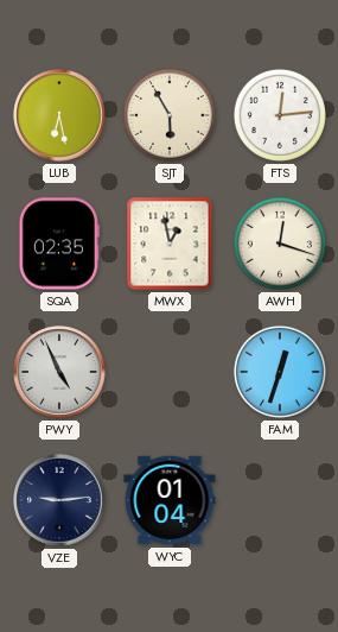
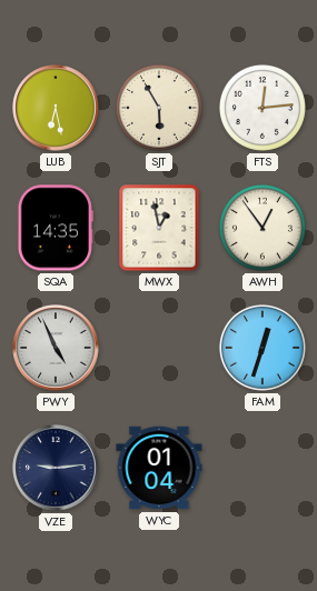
SQA: 02:35 -> 14:35
AWH: 12:18 -> 12:54
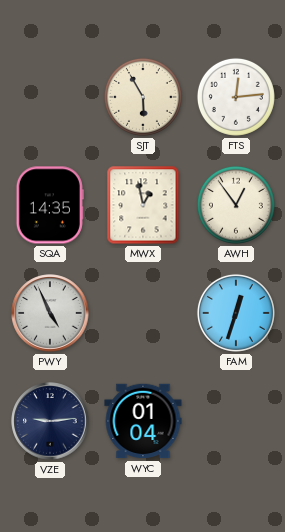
LUB: 6:28 -> none
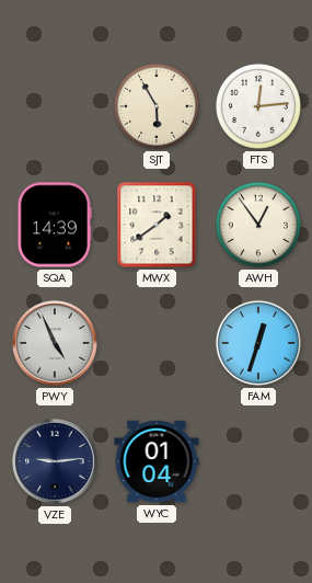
SQA: 14:35 -> 14:39
MWX: 12:58 -> 1:39
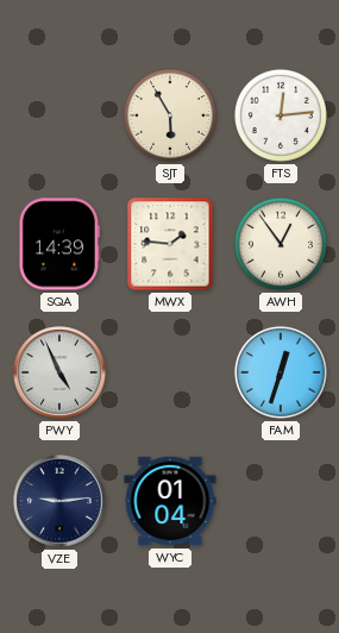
MWX: 1:39 -> 1:46
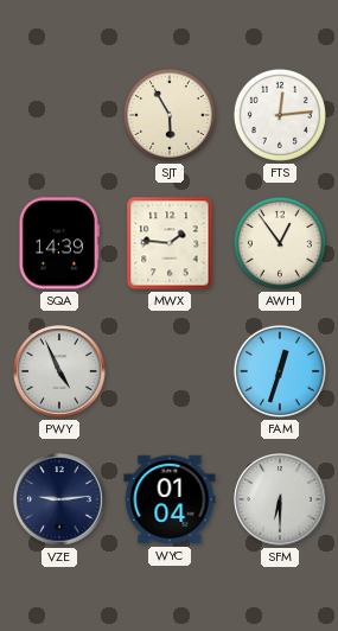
SFM: none -> 6:30
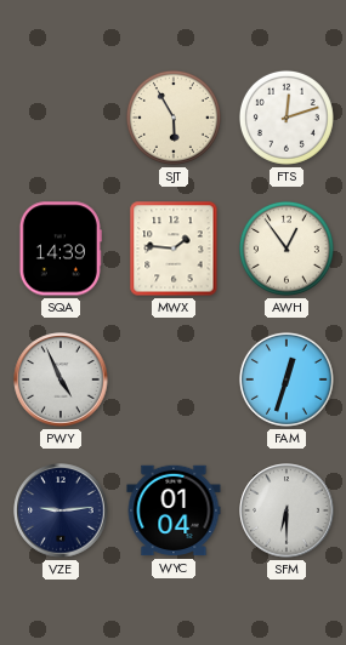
FTS: 12:14 -> 12:12
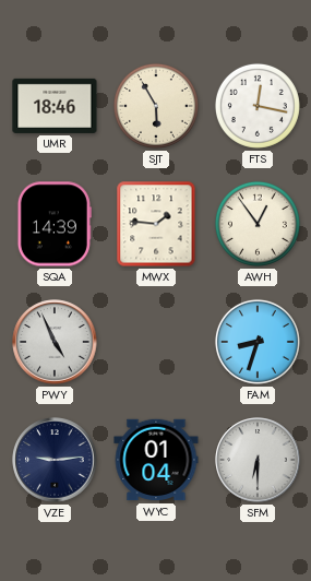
UMR: none -> 18:46
FTS: 12:12 -> 12:17
FAM: 12:33 -> 8:33
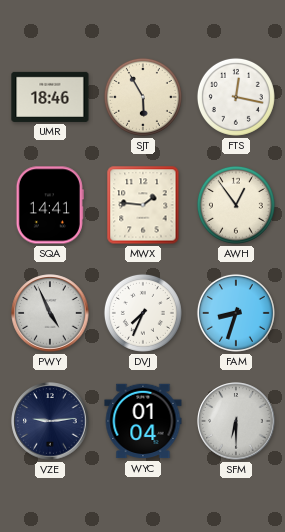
SQA: 14:39 -> 14:41
DVJ: none -> 7:34
